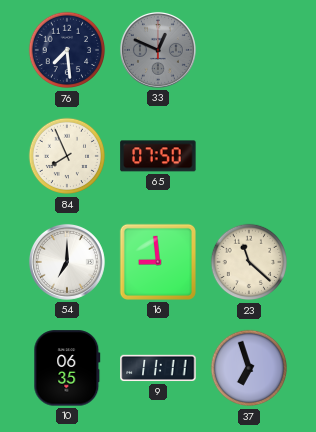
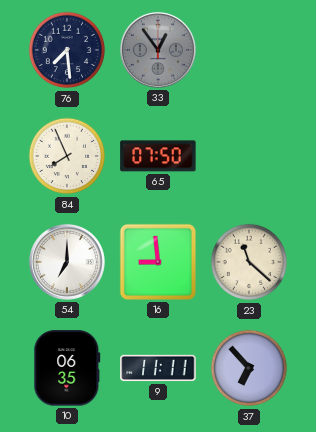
33: 12:49 -> 12:54
37: 6:57 -> 6:53
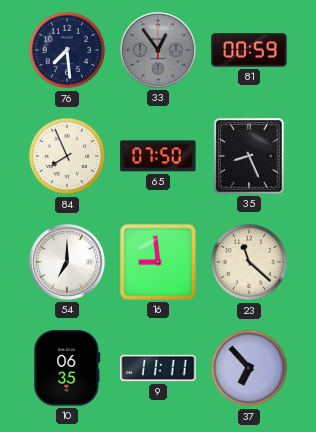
81: none -> 00:59
35: none -> 8:26
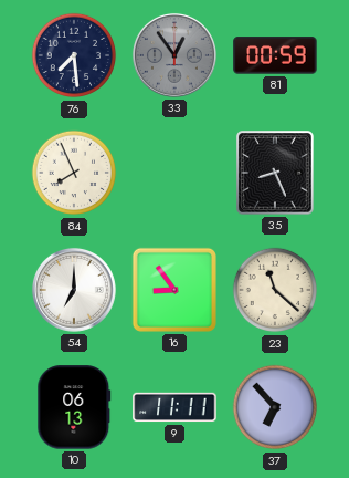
65: 07:50 -> none
16: 8:59 -> 8:54
10: 06:35 -> 06:13
